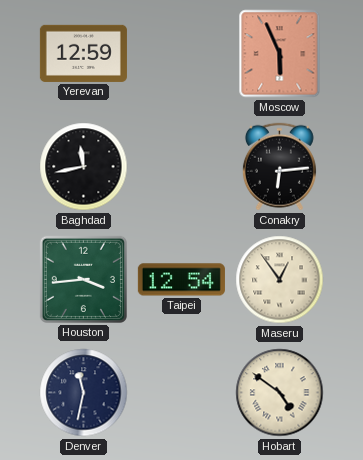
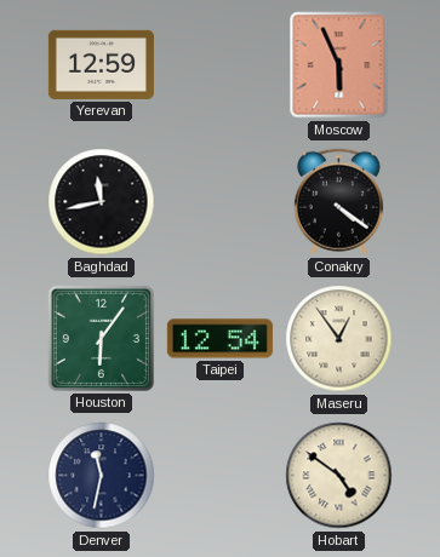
Conakry: 6:14 -> 4:21
Houston: 3:44 -> 6:06
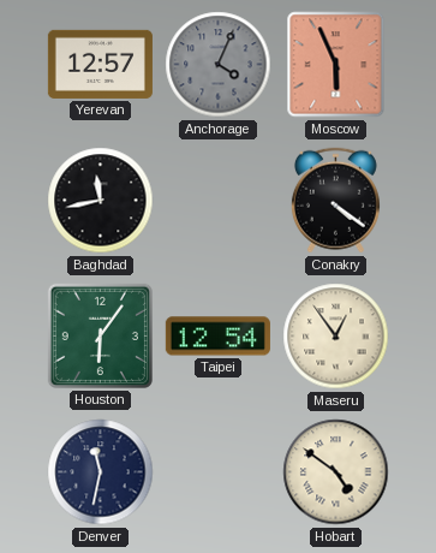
Yerevan: 12:59 -> 12:57
Anchorage: none -> 4:04
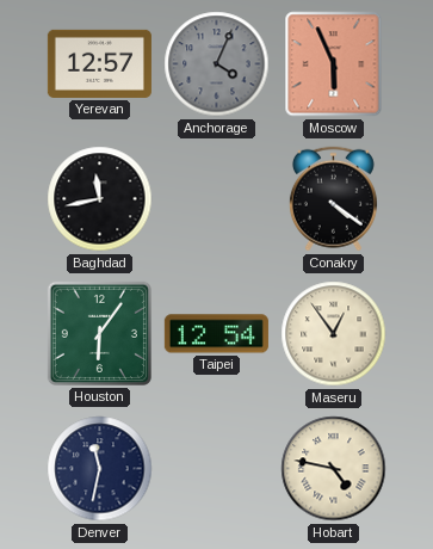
Hobart: 4:51 -> 4:47
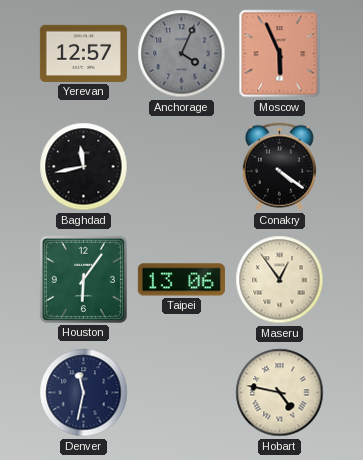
Taipei: 12:54 -> 13:06
